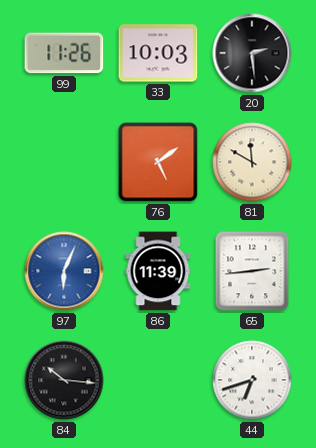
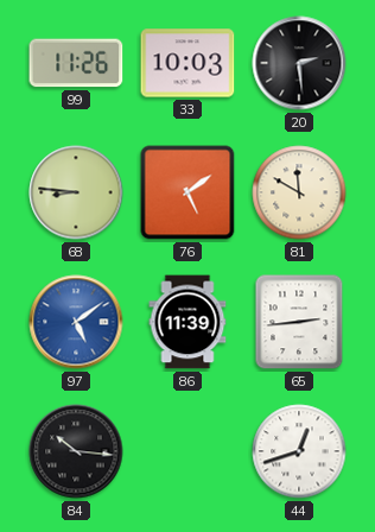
68: none -> 8:46
97: 6:04 -> 5:09
44: 6:42 -> 12:42
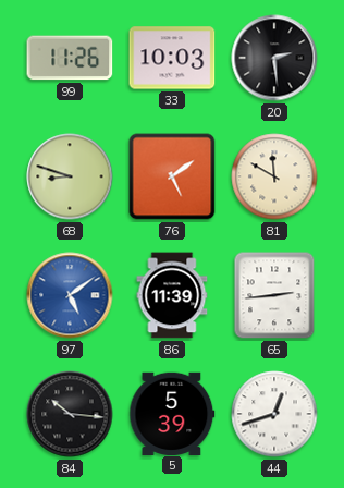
68: 8:46 -> 8:48
5: none -> 5:39
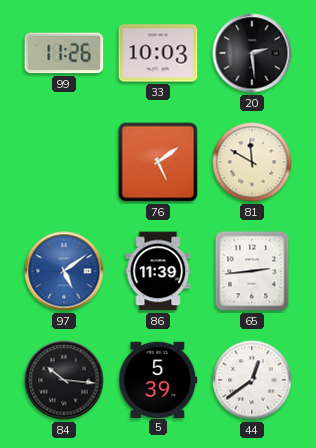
68: 8:48 -> none
44: 12:42 -> 12:39
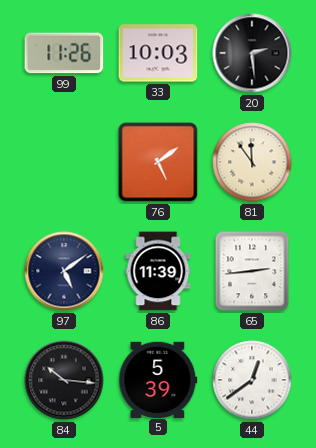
81: 11:50 -> 11:54
97 dial: blue -> navy
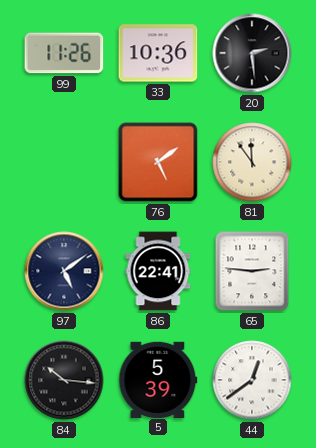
33: 10:03 -> 10:36
86: 11:39 -> 22:41
65: 2:44 -> 2:46
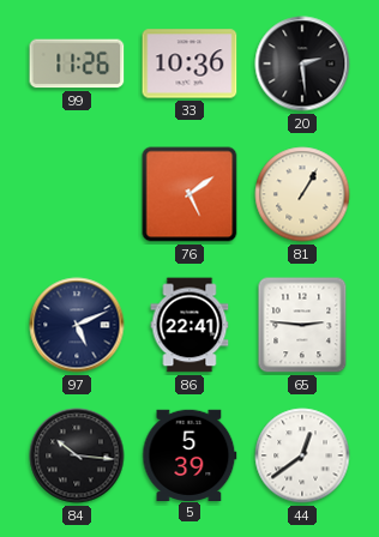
81: 11:54 -> 1:05
97: 5:09 -> 5:11
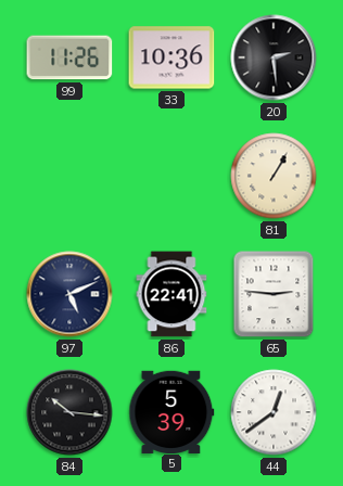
76: 5:09 -> none
